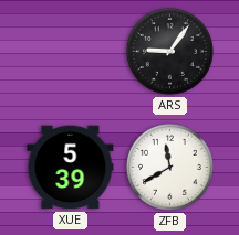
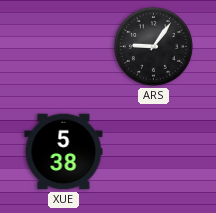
XUE: 5:39 -> 5:38
ZFB: 11:40 -> none
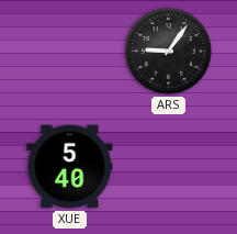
XUE: 5:38 -> 5:40
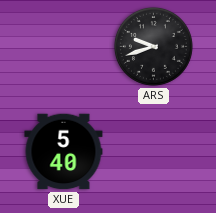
ARS: 9:06 -> 9:42
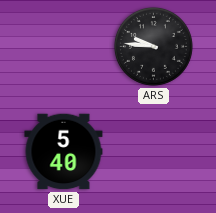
ARS: 9:42 -> 9:46
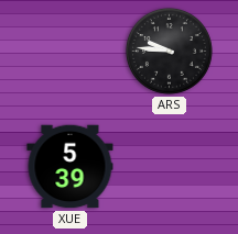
XUE: 5:40 -> 5:39
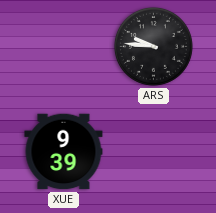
XUE: 5:39 -> 9:39
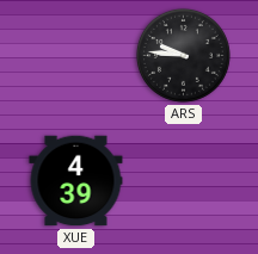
XUE: 9:39 -> 4:39
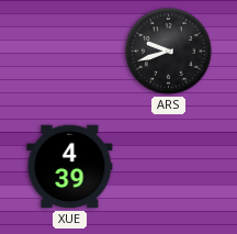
ARS: 9:46 -> 9:42
